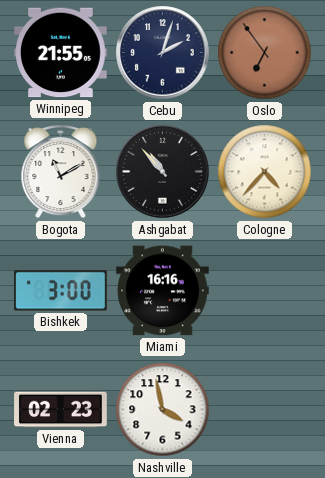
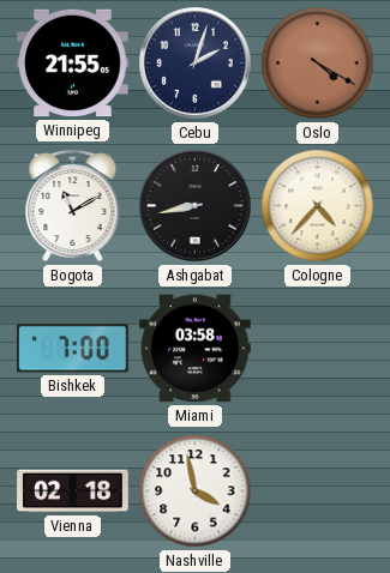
Oslo: 6:54 -> 4:20
Ashgabat: 10:53 -> 8:43
Bishkek: 3:00 -> 7:00
Miami: 16:16 -> 03:58
Vienna: 02:23 -> 02:18
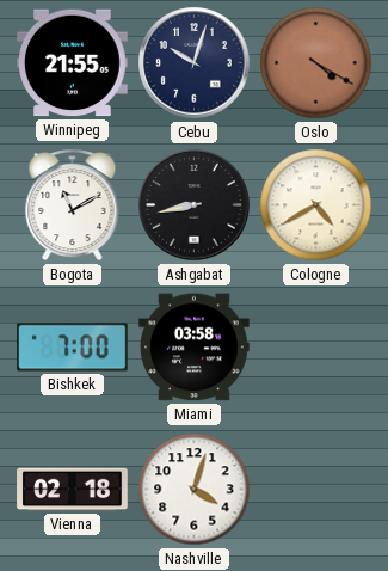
Cebu: 2:03 -> 10:03
Cologne: 4:37 -> 4:40
Nashville: 3:58 -> 4:03
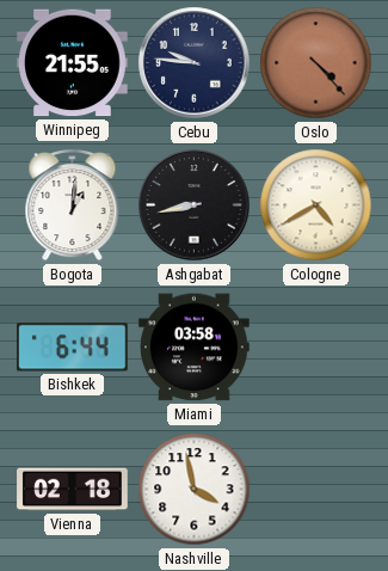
Cebu: 10:03 -> 9:46
Oslo: 4:20 -> 4:23
Bogota: 11:10 -> 1:01
Bishkek: 7:00 -> 6:44
Nashville: 4:03 -> 3:58
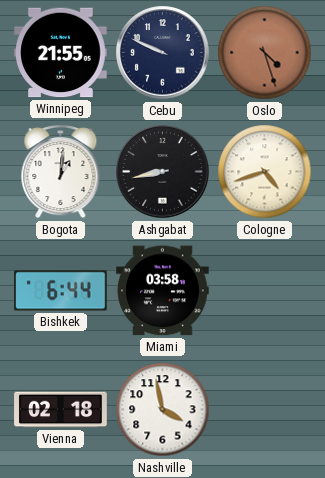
Cebu: 9:46 -> 9:49
Oslo: 4:23 -> 4:27
Cologne: 4:40 -> 4:42
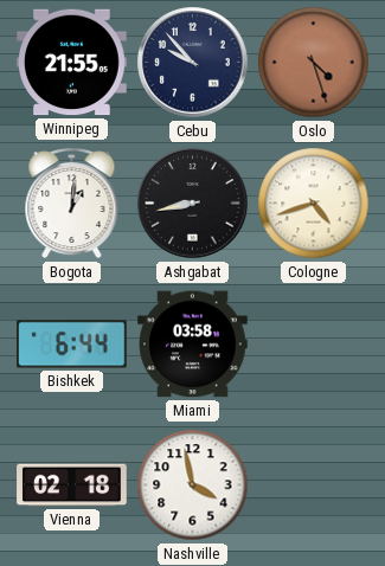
Cebu: 9:49 -> 9:53
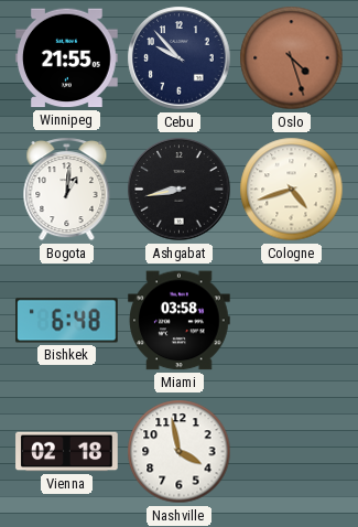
Bishkek: 6:44 -> 6:48
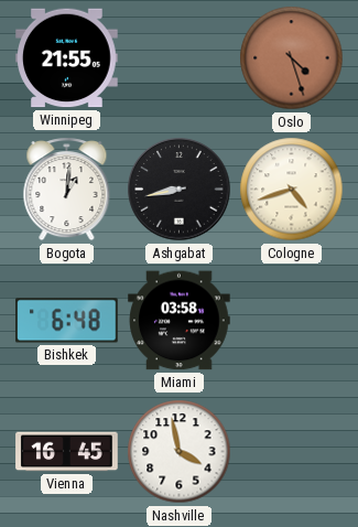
Cebu: 9:53 -> none
Vienna: 02:18 -> 16:45
